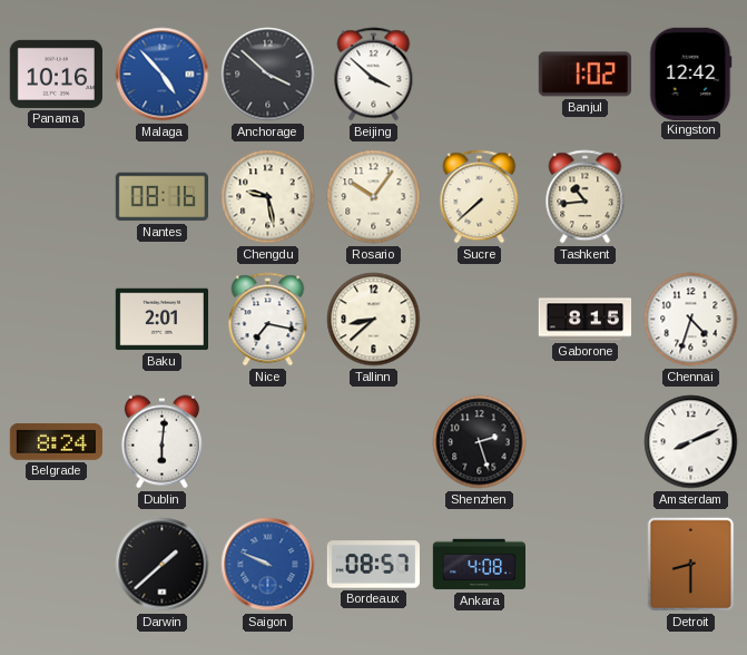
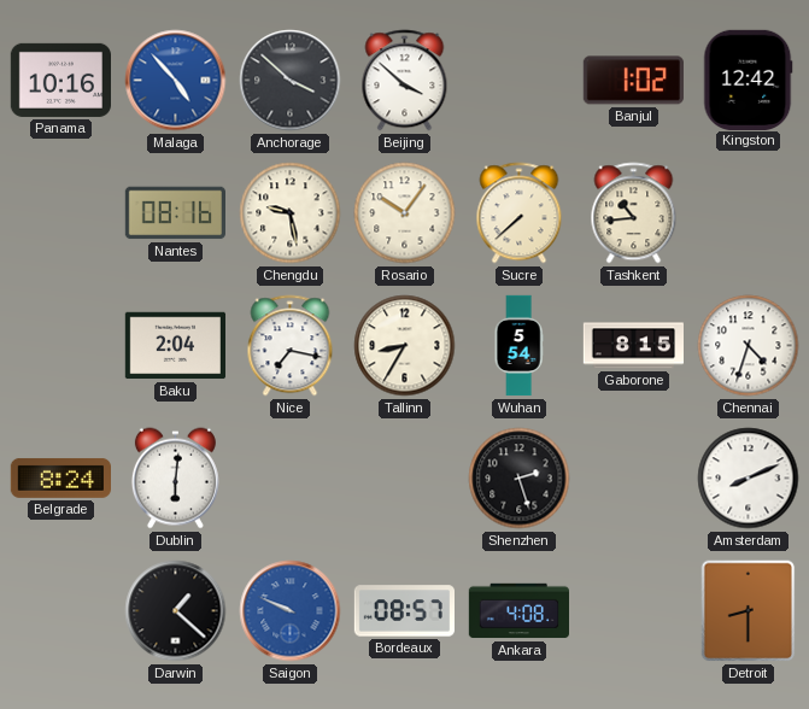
Baku: 2:01 -> 2:04
Tallinn: 8:38 -> 8:35
Wuhan: none -> 5:54
Darwin: 1:38 -> 1:22
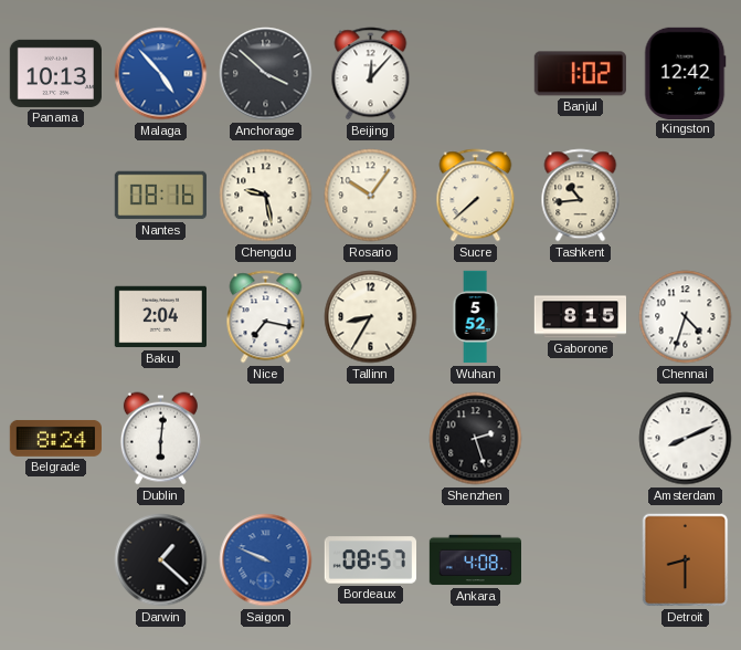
Panama: 10:16 -> 10:13
Beijing: 3:52 -> 12:07
Wuhan: 5:54 -> 5:52
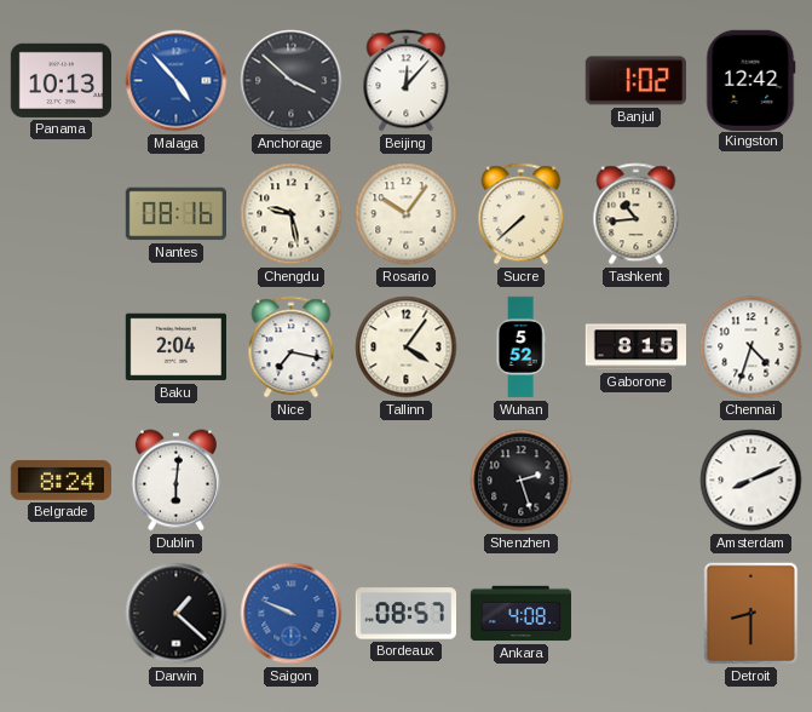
Tallinn: 8:35 -> 4:06
